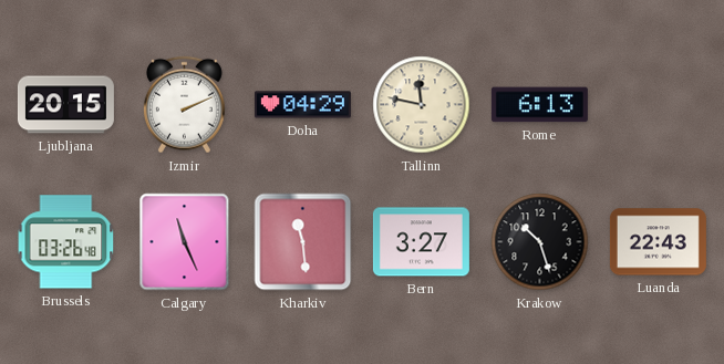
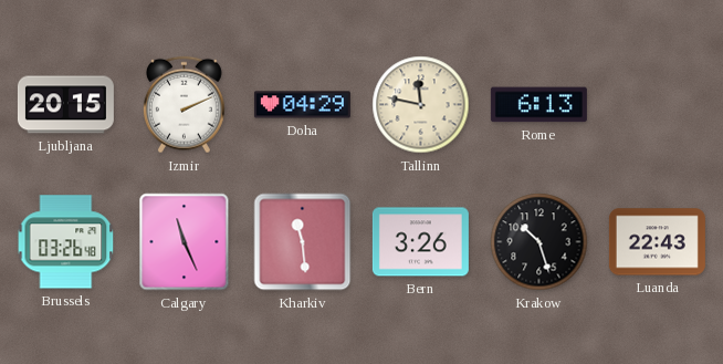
Bern: 3:27 -> 3:26
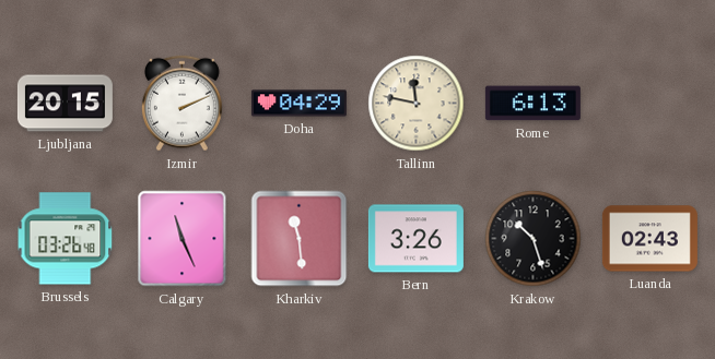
Luanda: 22:43 -> 02:43
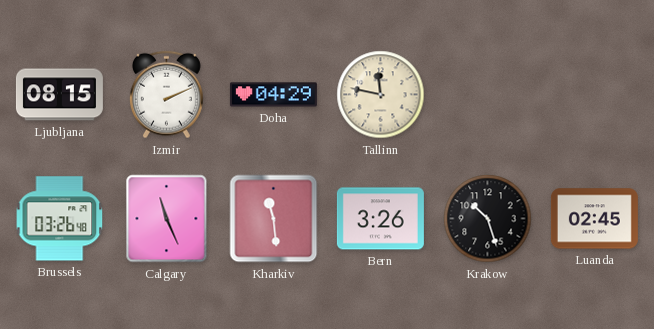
Ljubljana: 20:15 -> 08:15
Rome: 6:13 -> none
Luanda: 02:43 -> 02:45
